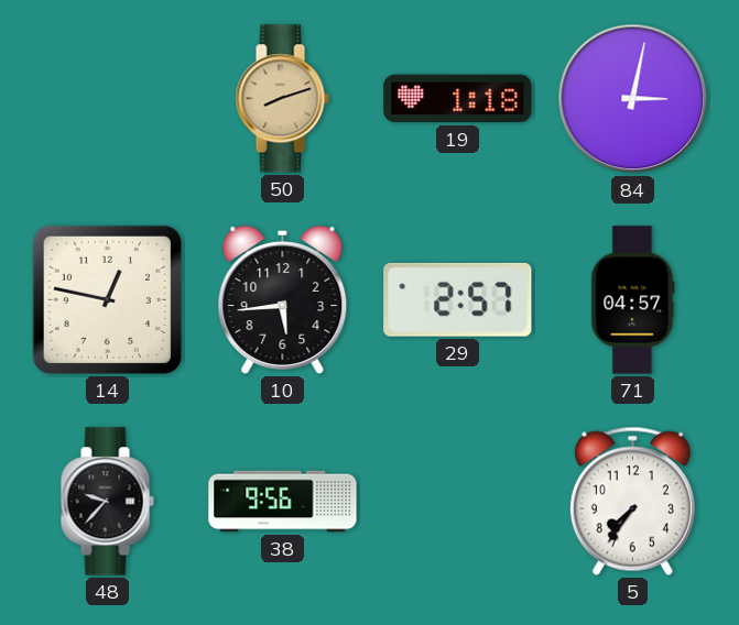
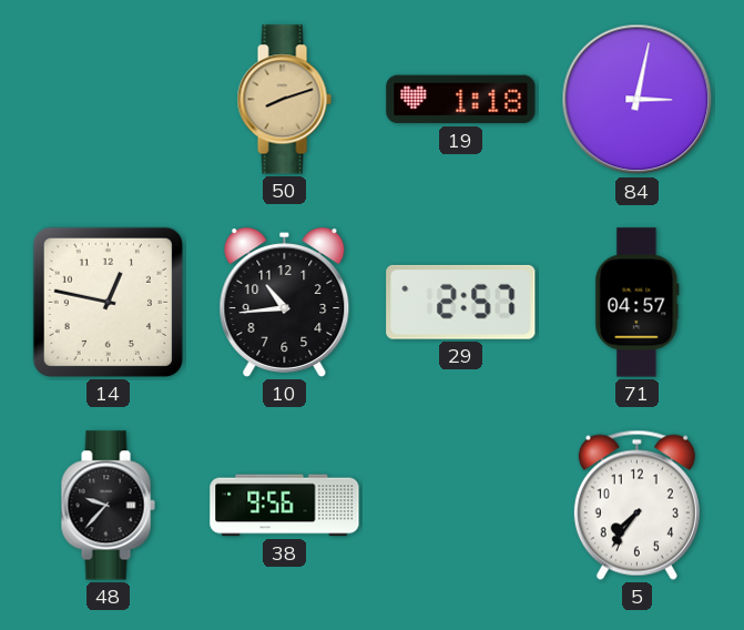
10: 5:44 -> 10:44
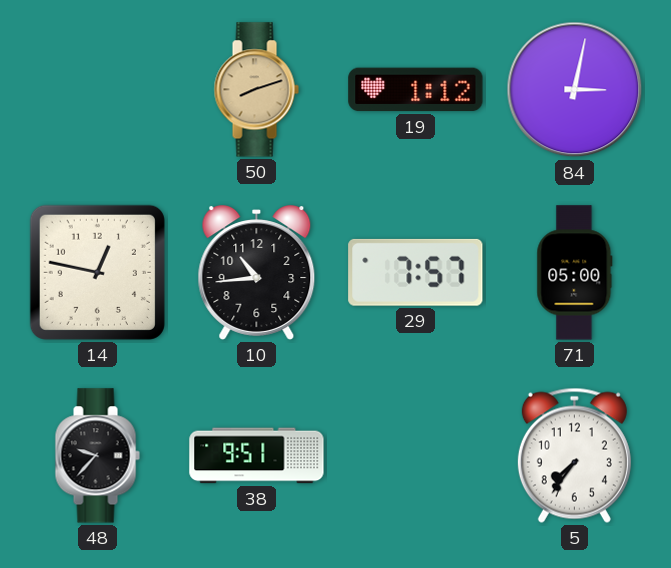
19: 1:18 -> 1:12
29: 2:57 -> 7:57
71: 04:57 -> 05:00
38: 9:56 -> 9:51
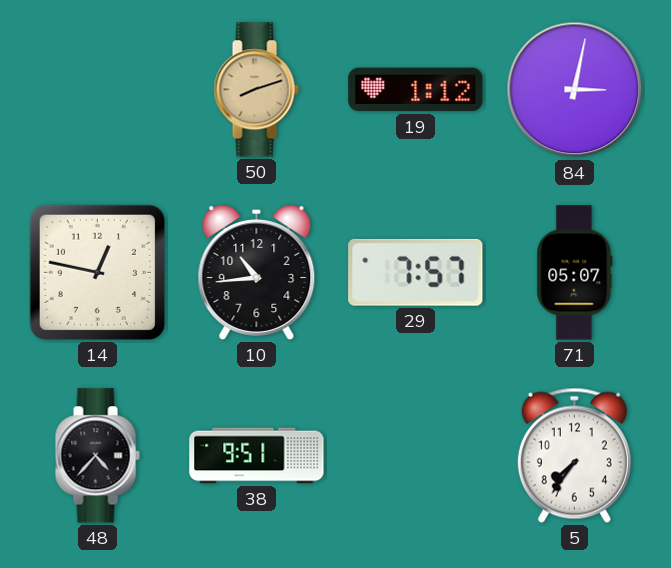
71: 05:00 -> 05:07
48: 9:37 -> 4:37
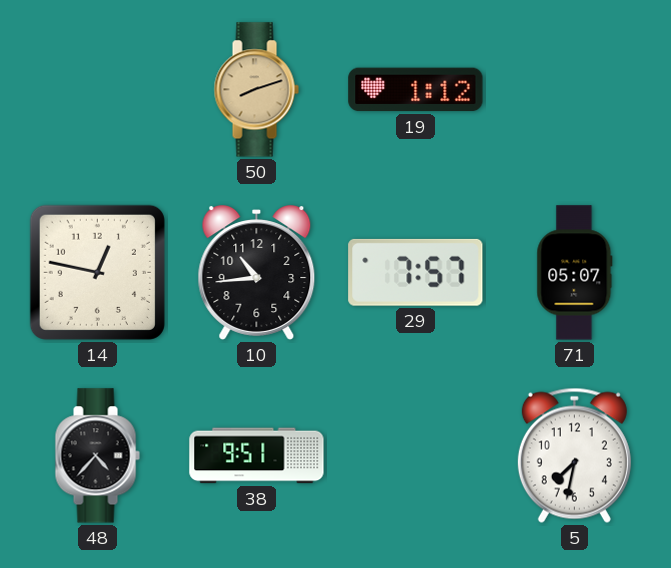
84: 3:02 -> none
5: 7:36 -> 7:32
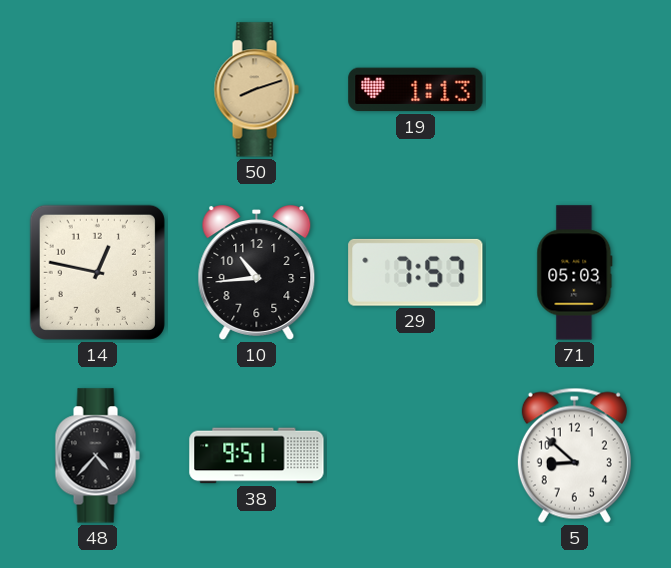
19: 1:12 -> 1:13
71: 05:07 -> 05:03
5: 7:32 -> 8:52
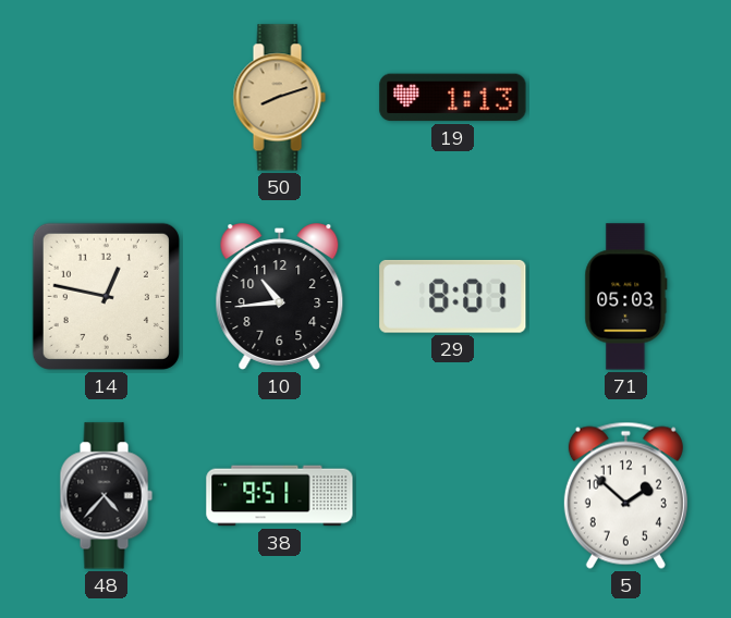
29: 7:57 -> 8:01
5: 8:52 -> 1:52
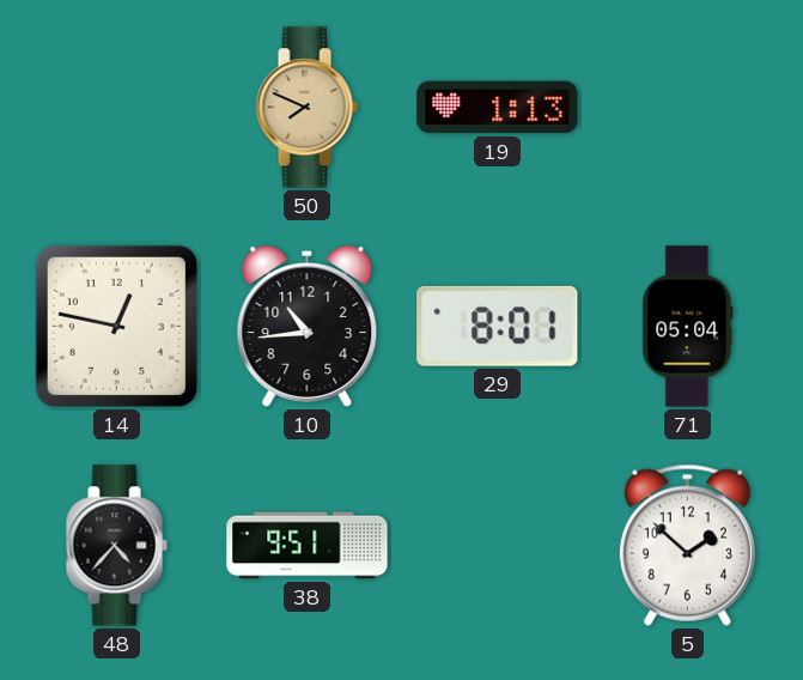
50: 8:12 -> 7:49
71: 05:03 -> 05:04
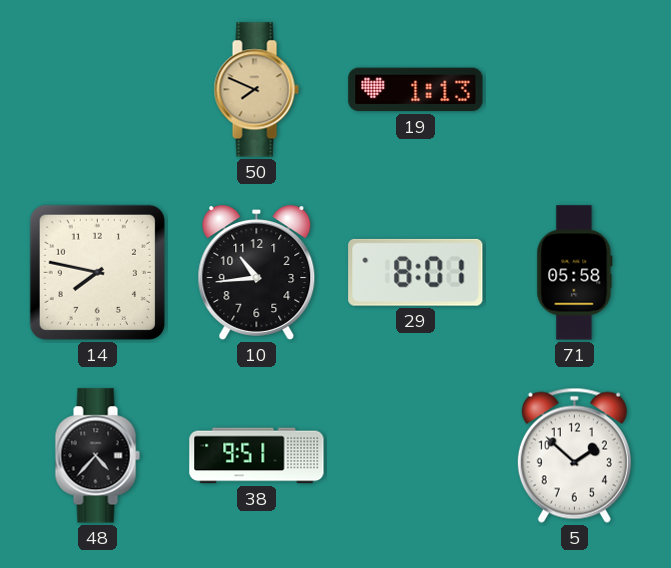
14: 12:47 -> 7:47
71: 05:04 -> 05:58
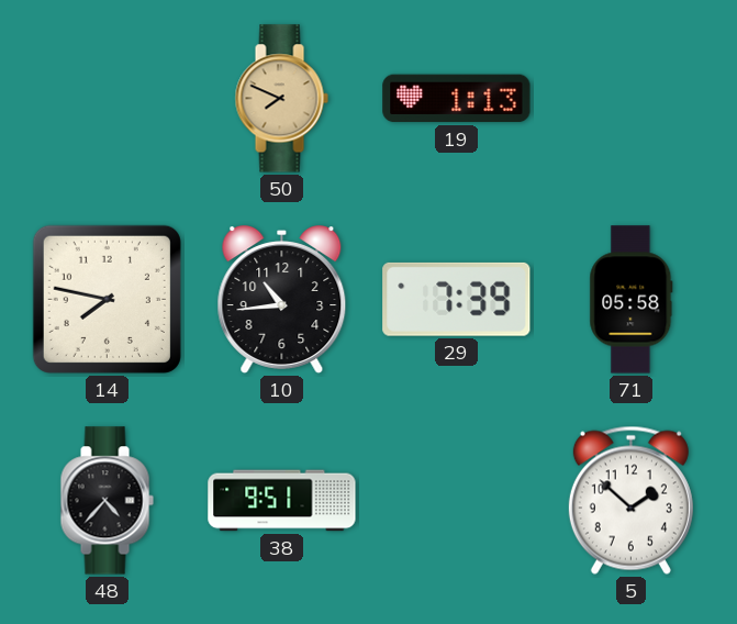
29: 8:01 -> 7:39
